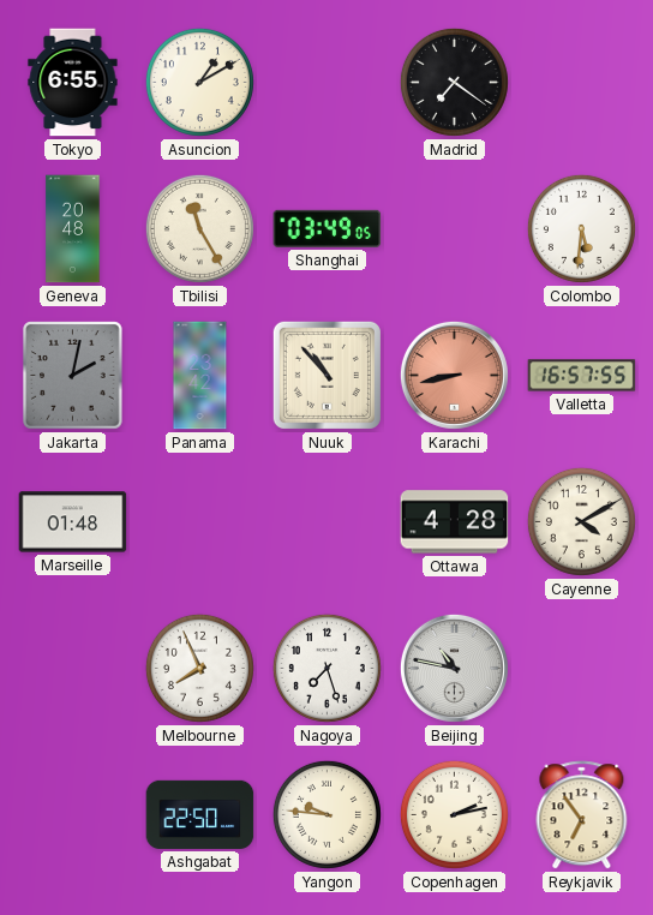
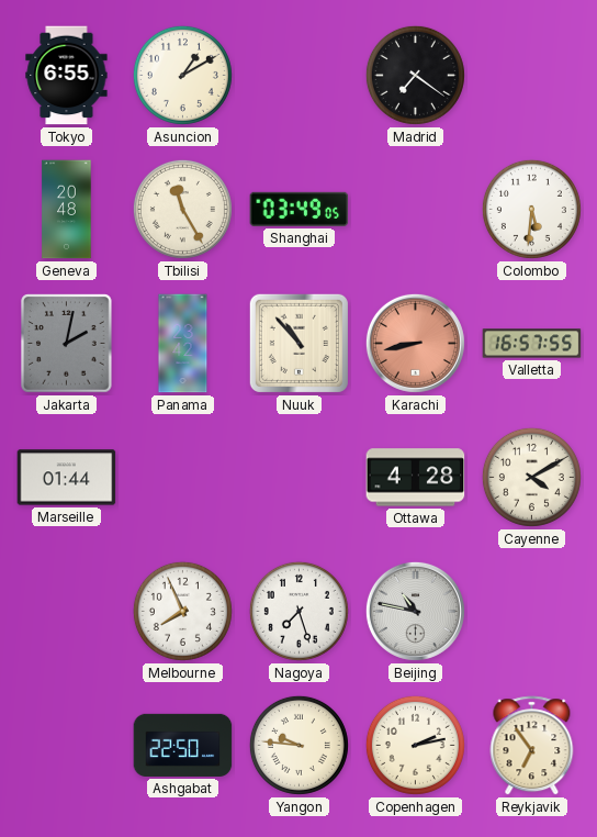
Marseille: 01:48 -> 01:44
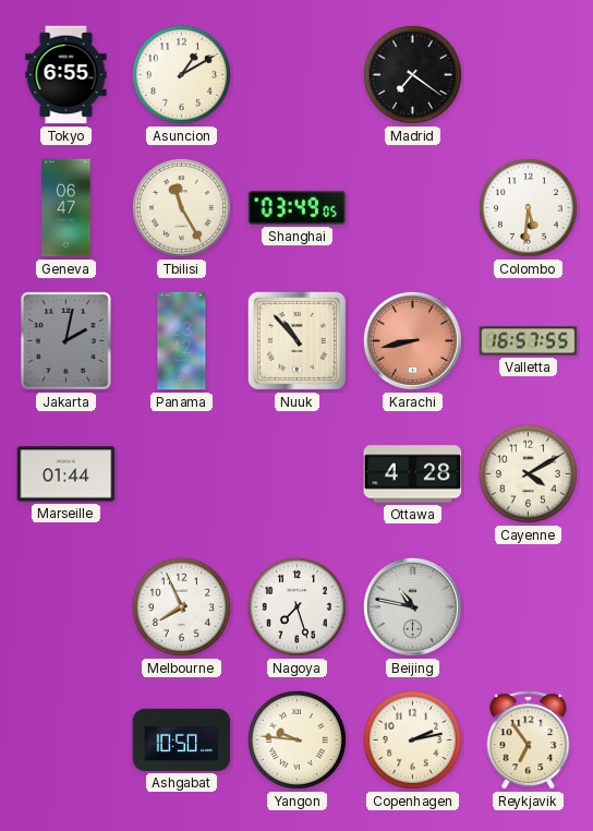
Geneva: 20:48 -> 06:47
Ashgabat: 22:50 -> 10:50
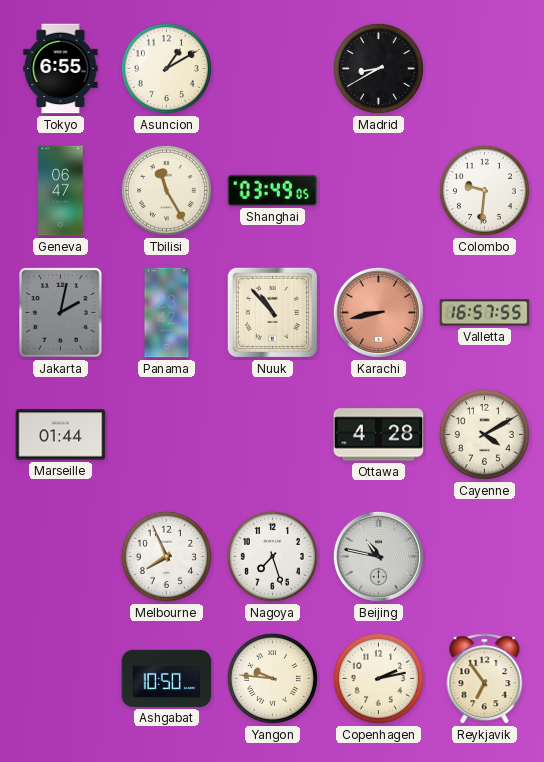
Madrid: 7:21 -> 8:40
Colombo: 5:31 -> 9:31
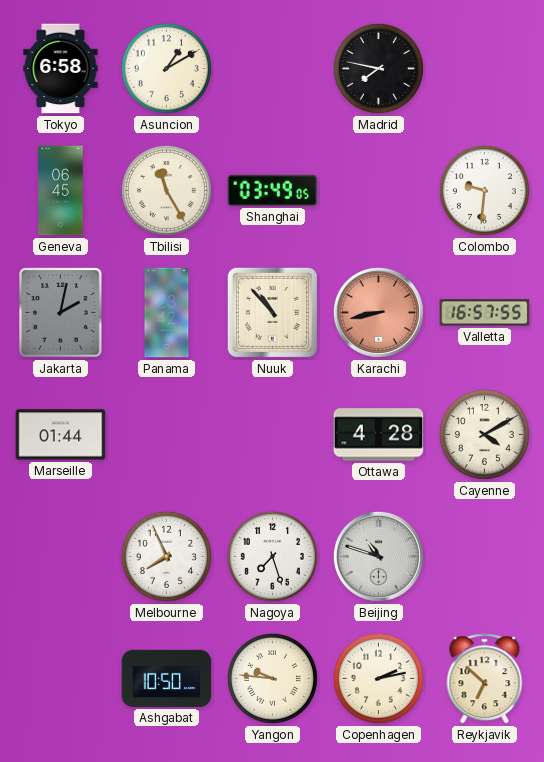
Tokyo: 6:55 -> 6:58
Madrid: 8:40 -> 7:47
Geneva: 06:47 -> 06:45
Beijing: 10:47 -> 10:48
Reykjavik: 6:54 -> 6:52
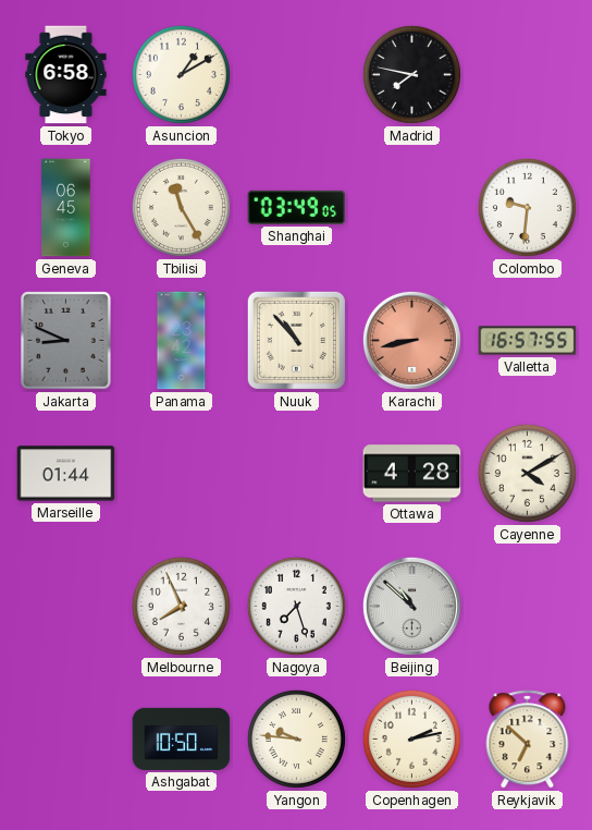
Jakarta: 2:02 -> 8:49
Beijing: 10:48 -> 10:52
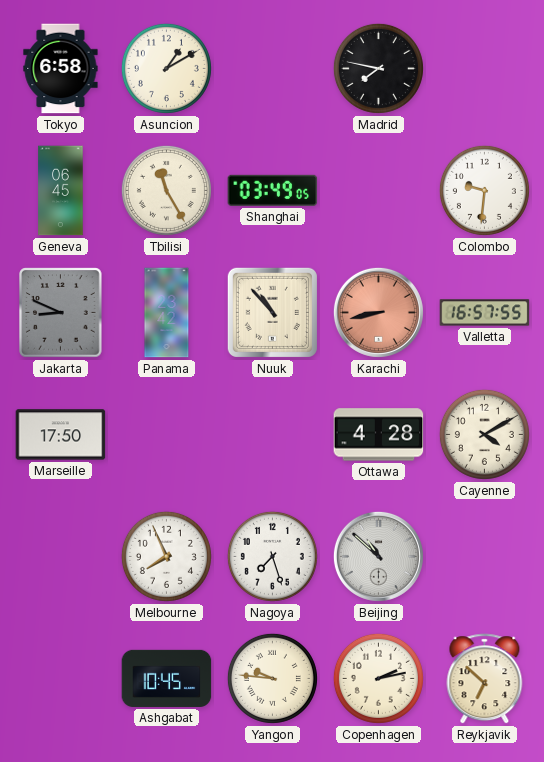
Marseille: 01:44 -> 17:50
Ashgabat: 10:50 -> 10:45
